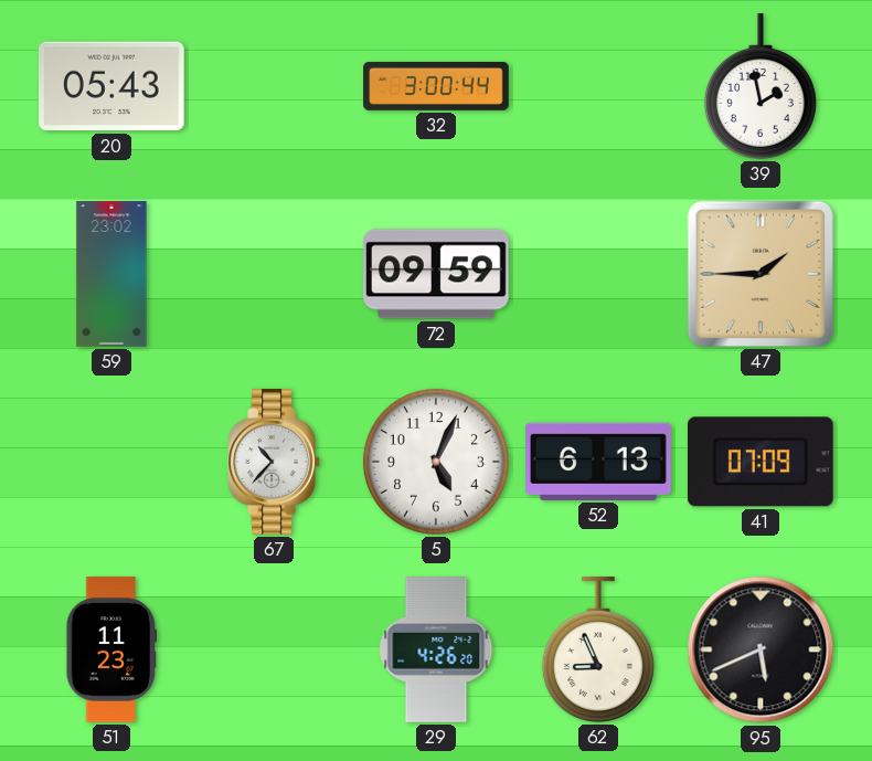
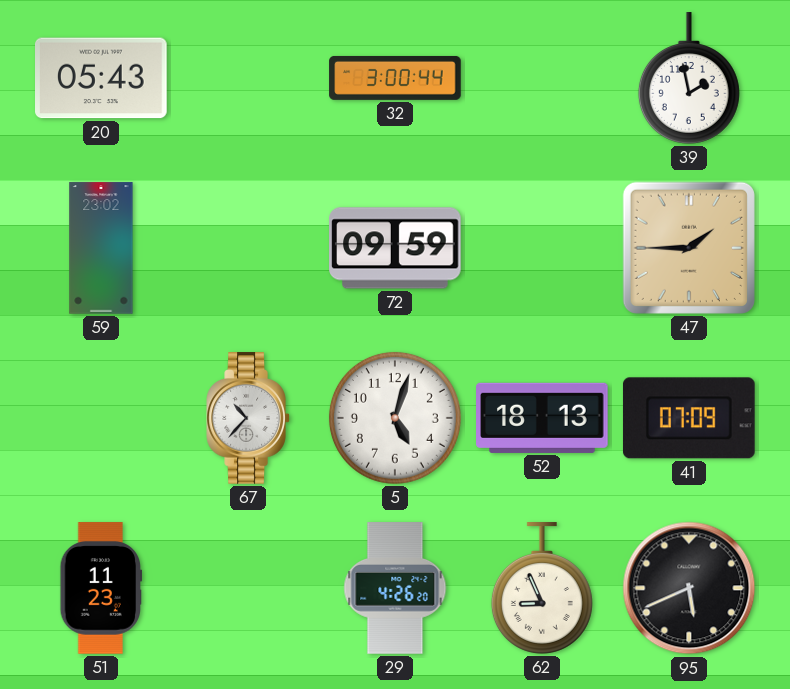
5: 5:04 -> 5:03
52: 6:13 -> 18:13
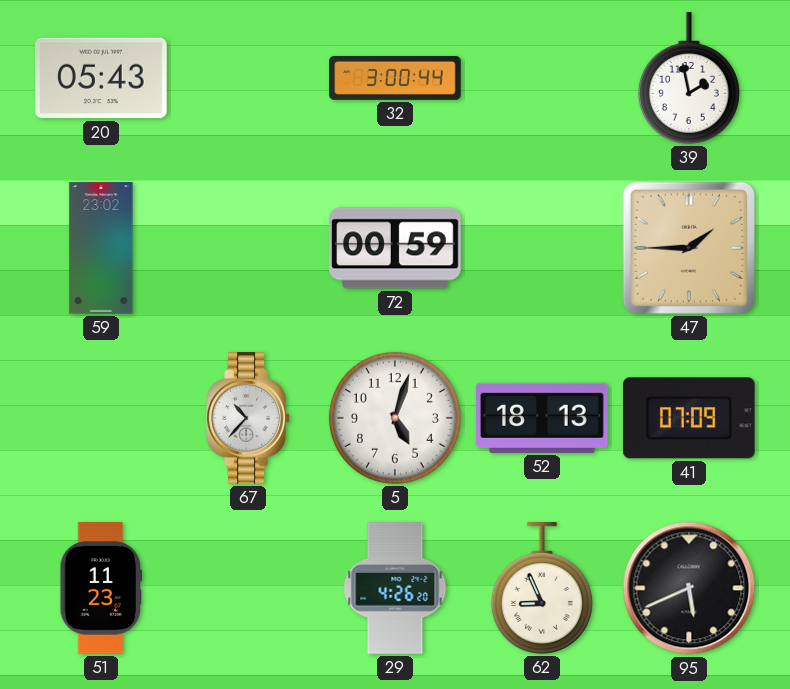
72: 09:59 -> 00:59
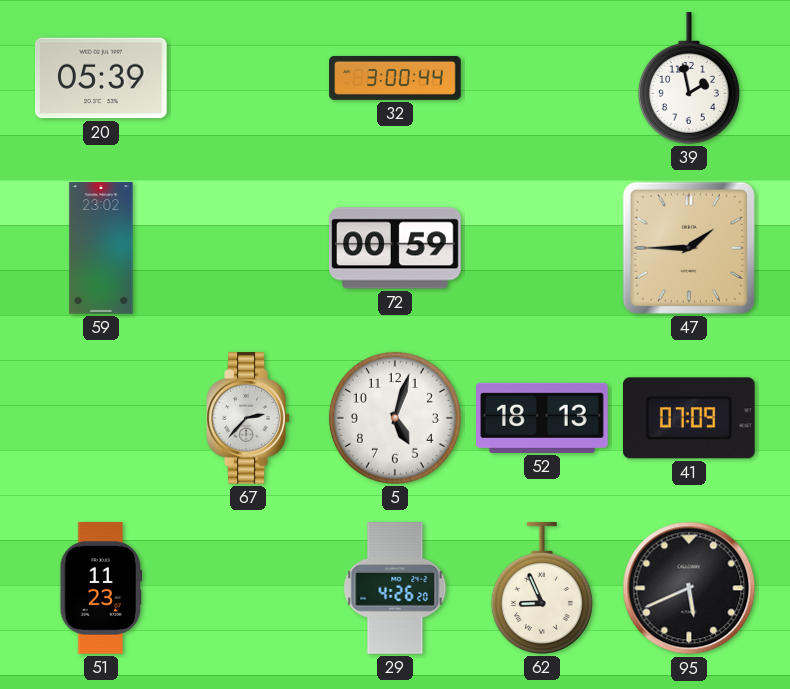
20: 05:43 -> 05:39
67: 10:37 -> 2:37
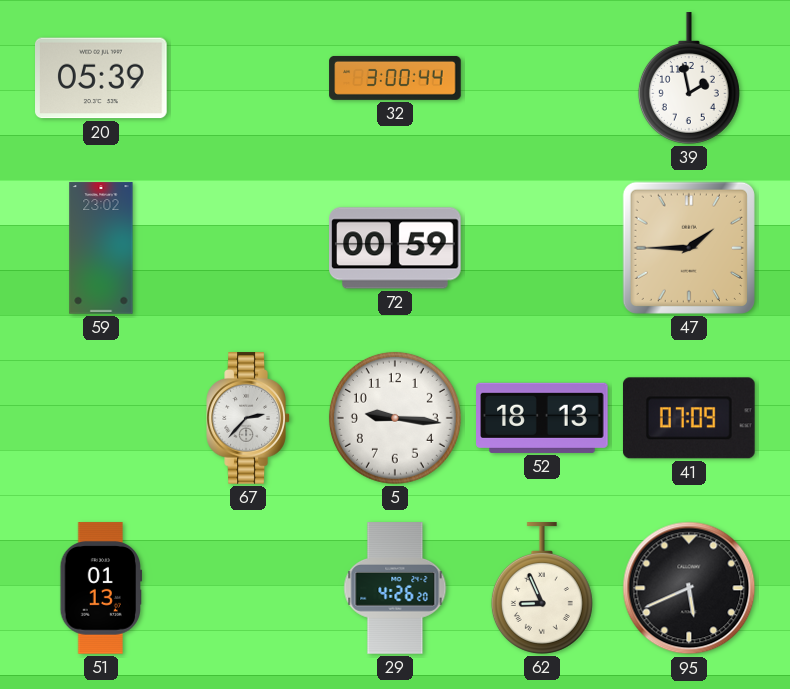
5: 5:03 -> 9:16
51: 11:23 -> 01:13
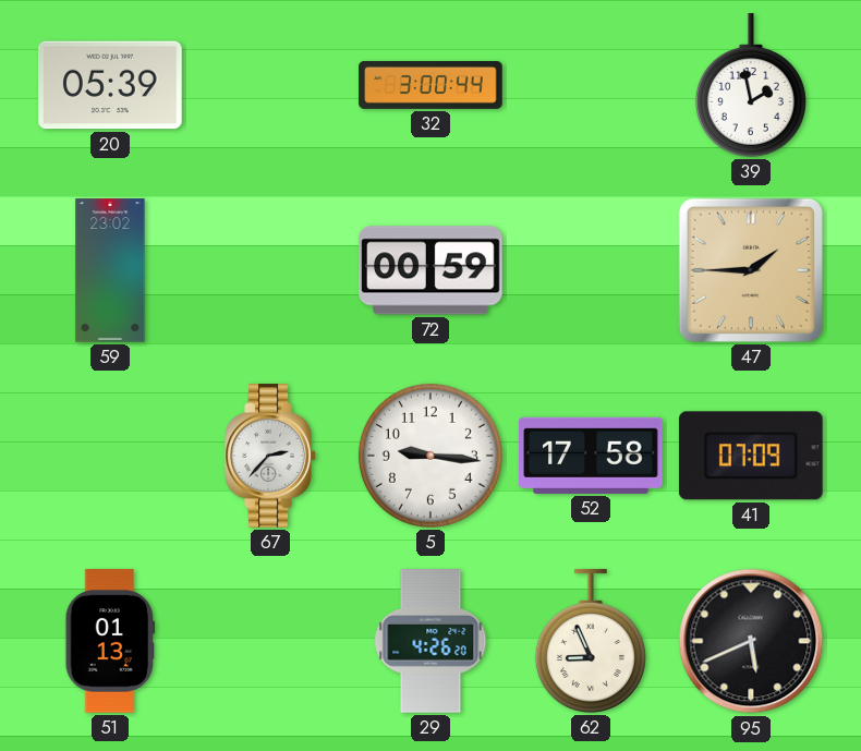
52: 18:13 -> 17:58
